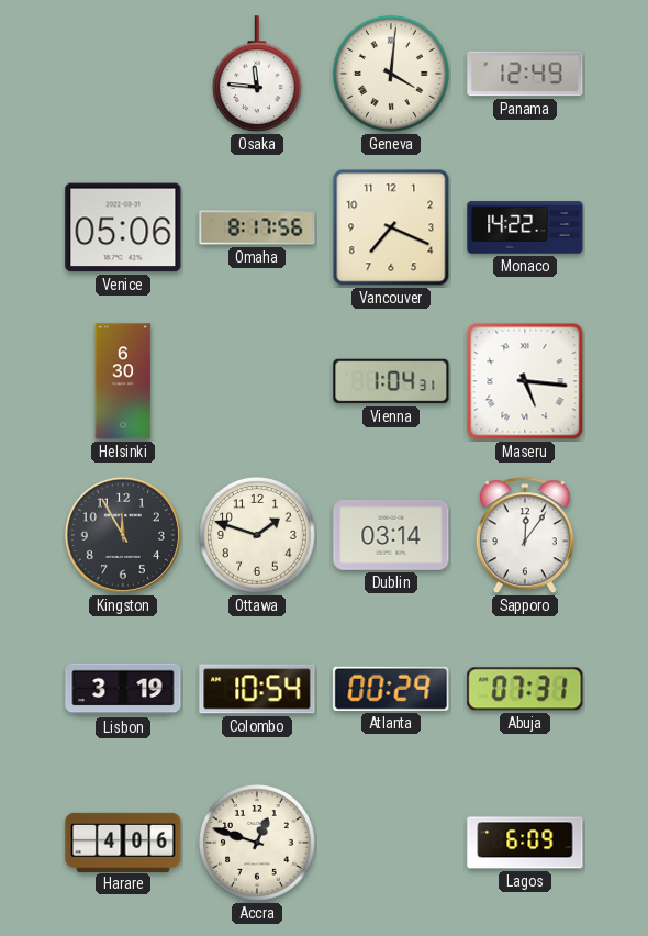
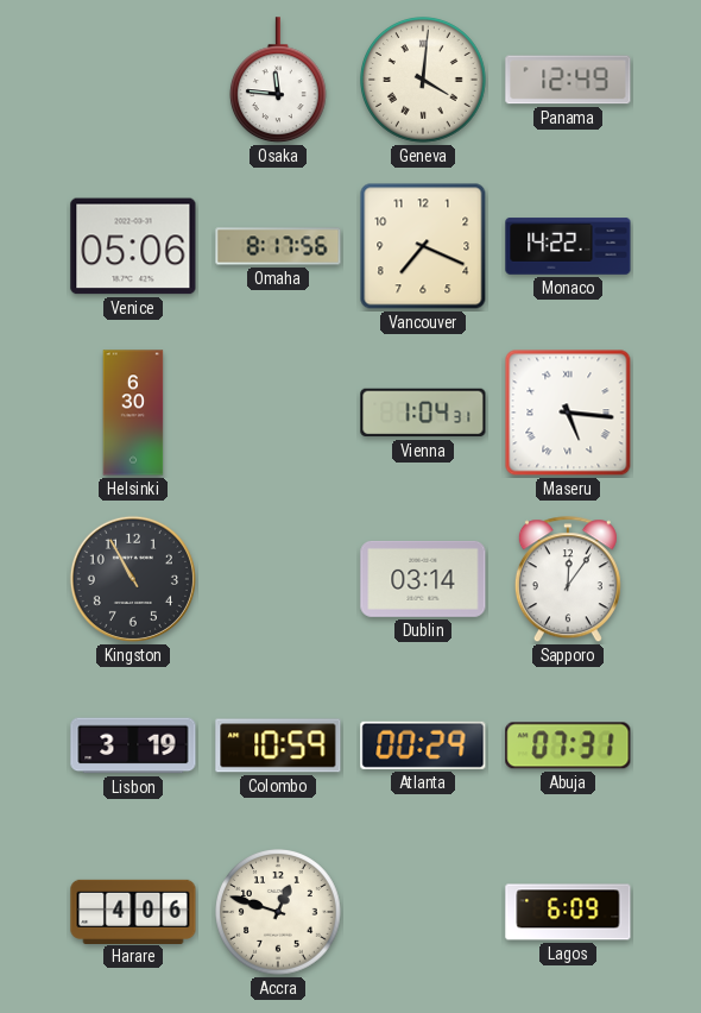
Kingston: 11:55 -> 10:55
Ottawa: 1:48 -> none
Colombo: 10:54 -> 10:59
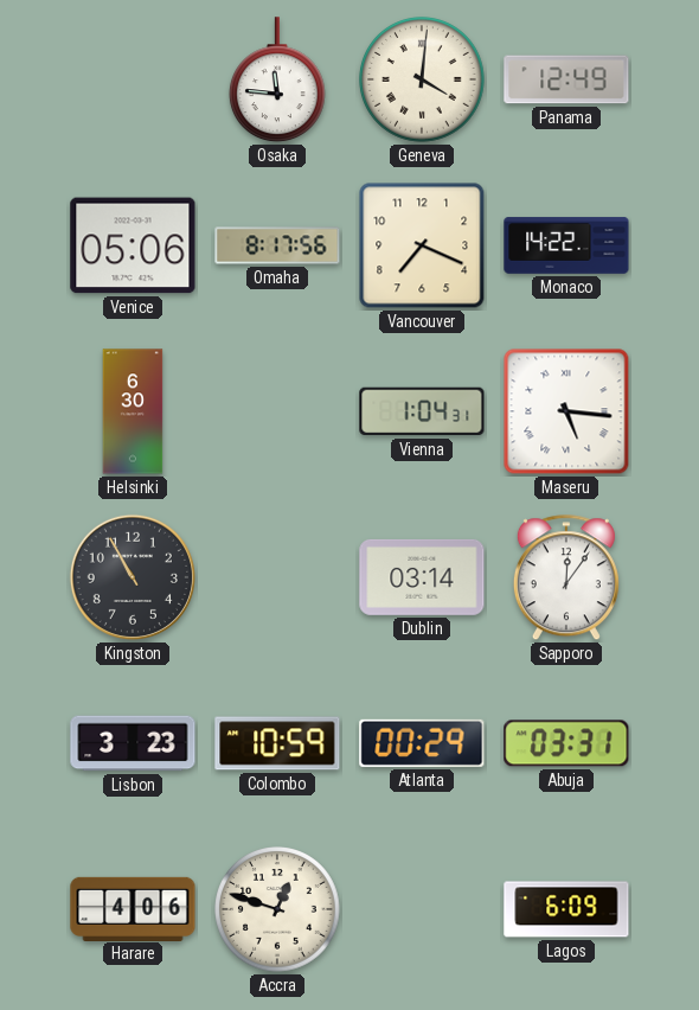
Lisbon: 3:19 -> 3:23
Abuja: 07:31 -> 03:31
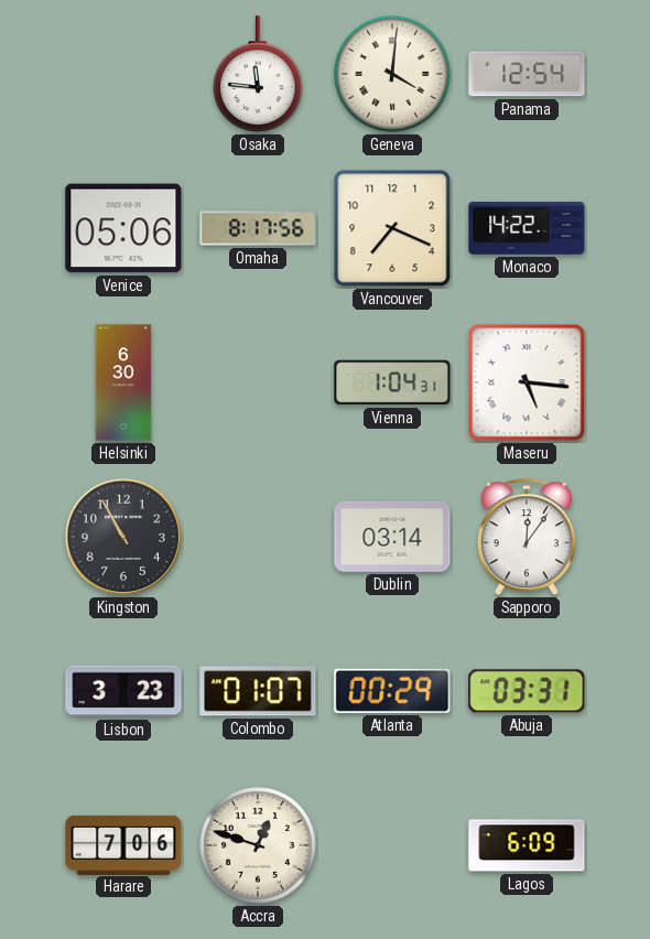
Panama: 12:49 -> 12:54
Colombo: 10:59 -> 01:07
Harare: 4:06 -> 7:06
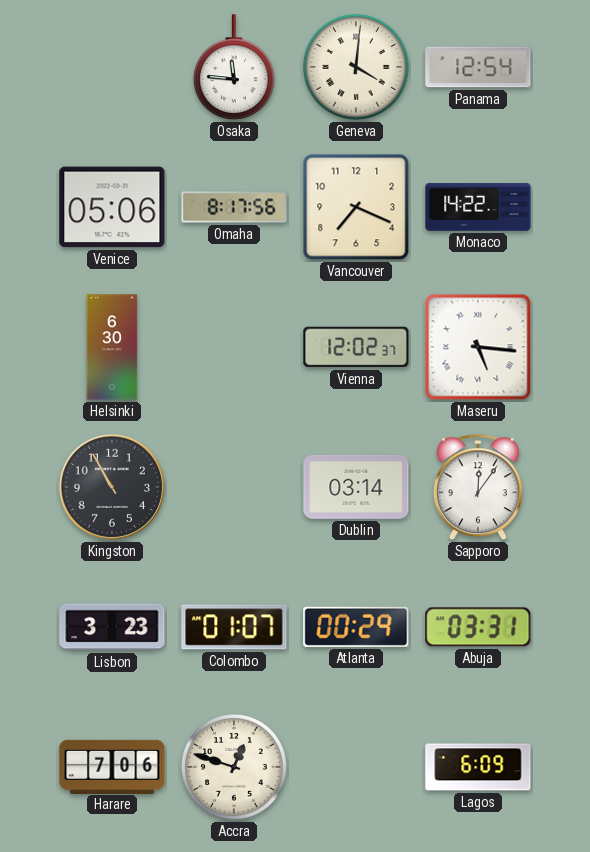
Vienna: 1:04 -> 12:02
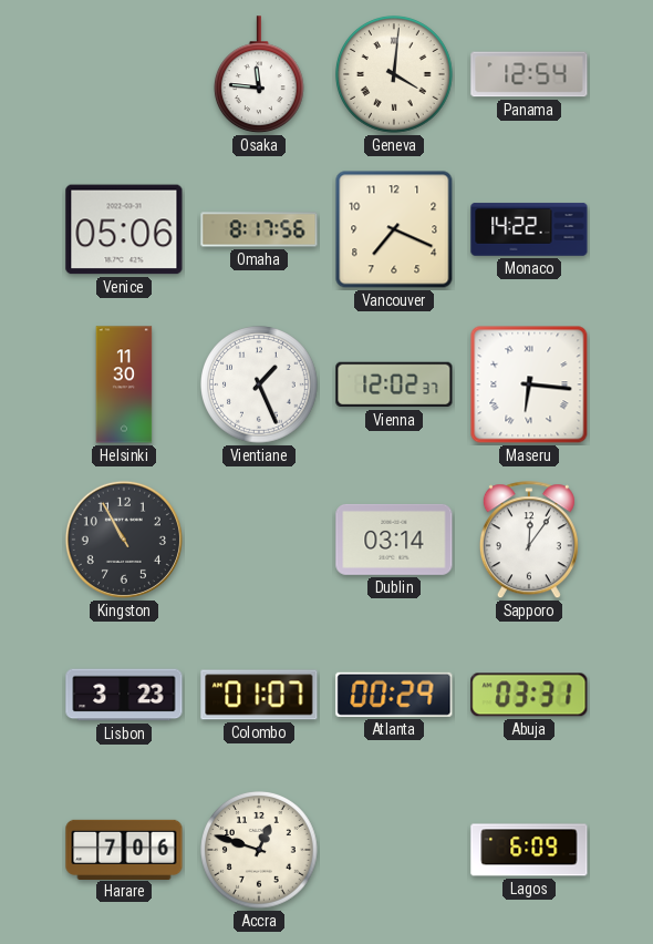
Helsinki: 6:30 -> 11:30
Vientiane: none -> 1:26
Maseru: 5:16 -> 6:16
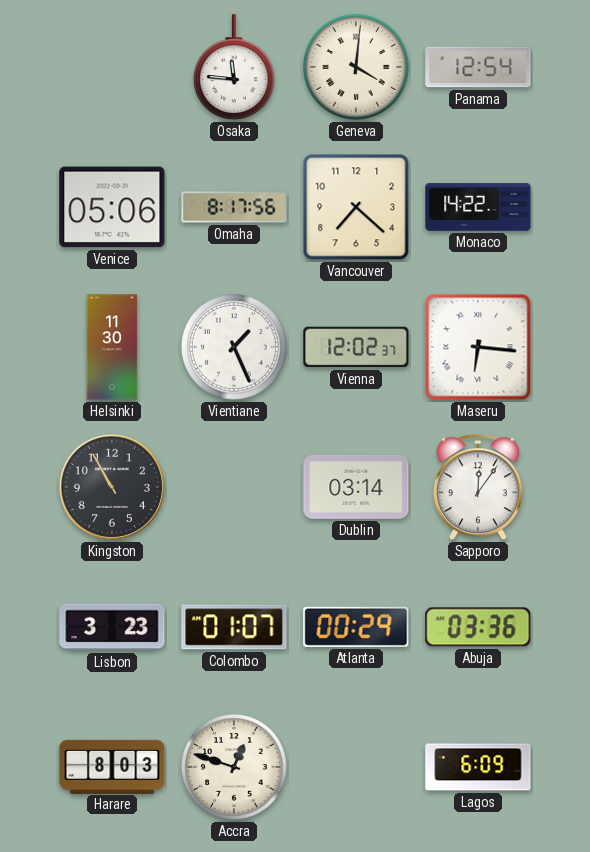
Vancouver: 7:19 -> 7:22
Abuja: 03:31 -> 03:36
Harare: 7:06 -> 8:03
